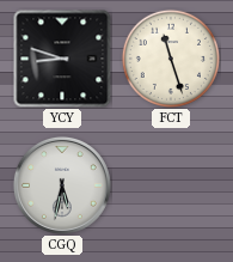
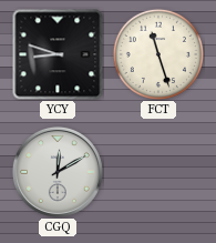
CGQ: 5:32 -> 12:10
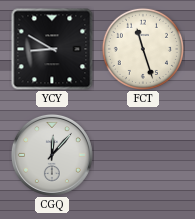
YCY: 8:48 -> 8:50
CGQ: 12:10 -> 12:07
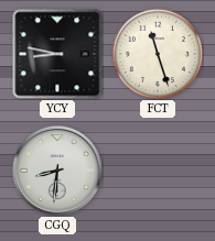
YCY: 8:50 -> 8:47
CGQ: 12:07 -> 8:31
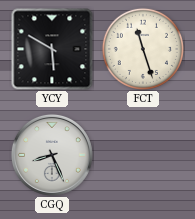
YCY: 8:47 -> 5:50
CGQ: 8:31 -> 8:26
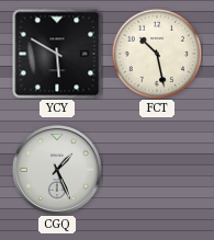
FCT: 11:27 -> 10:28
CGQ: 8:26 -> 1:26
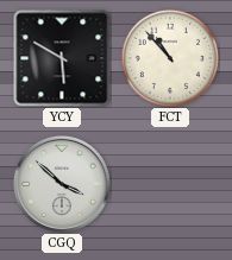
FCT: 10:28 -> 10:53
CGQ: 1:26 -> 3:52
